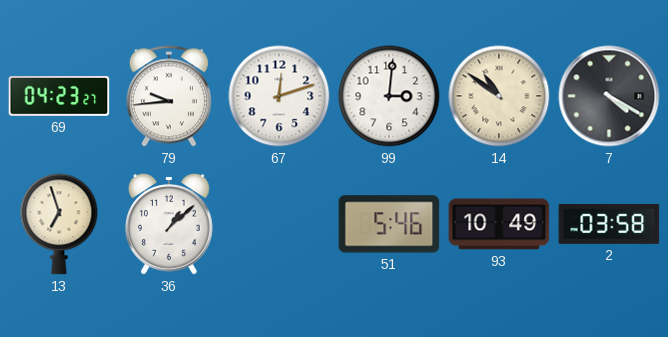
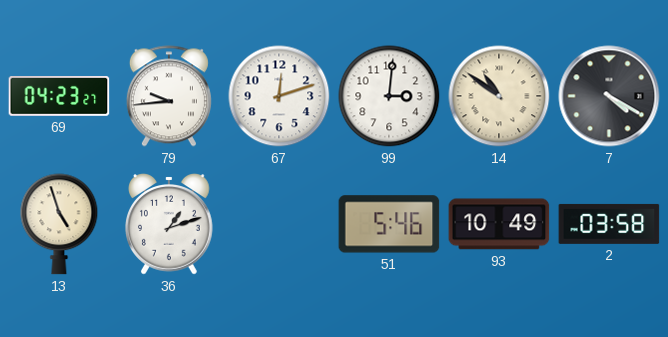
13: 6:57 -> 4:57
36: 1:08 -> 1:12
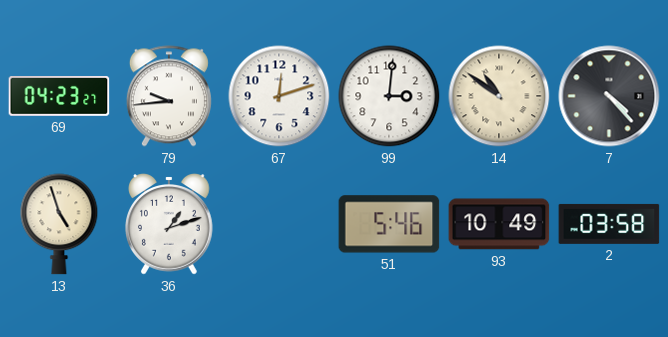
7: 4:20 -> 4:23
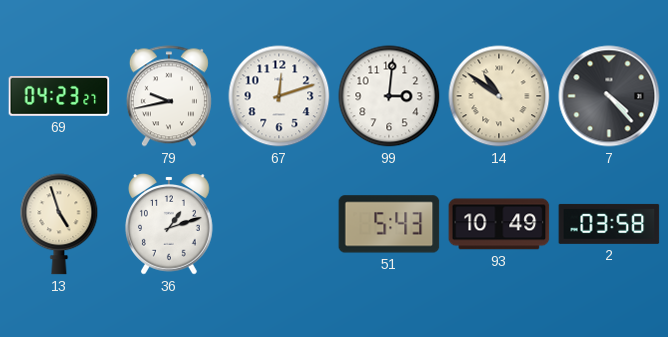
79: 9:44 -> 9:43
51: 5:46 -> 5:43
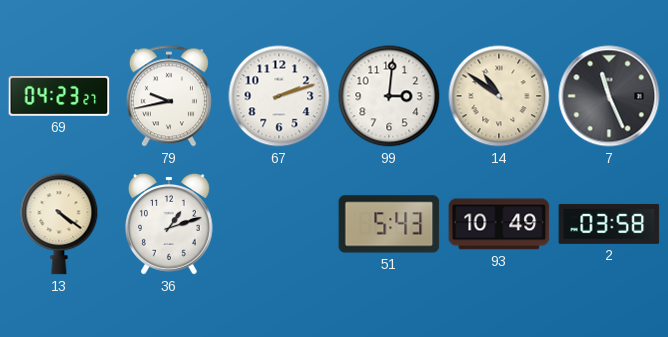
67: 12:12 -> 2:12
7: 4:23 -> 11:26
13: 4:57 -> 4:21
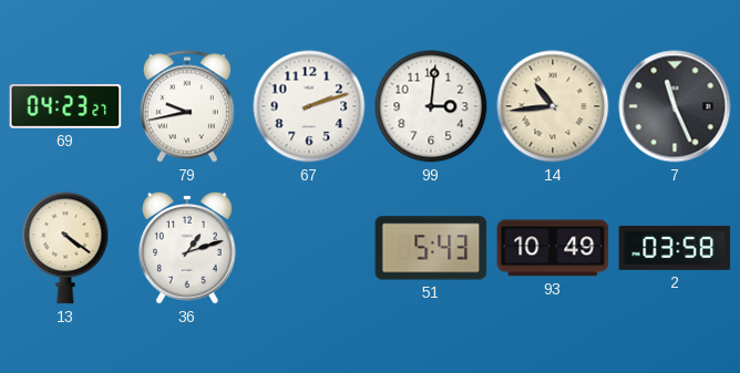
14: 10:51 -> 10:44
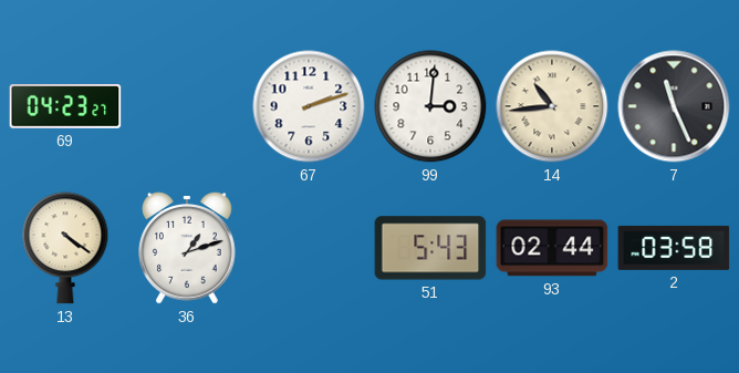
79: 9:43 -> none
93: 10:49 -> 02:44
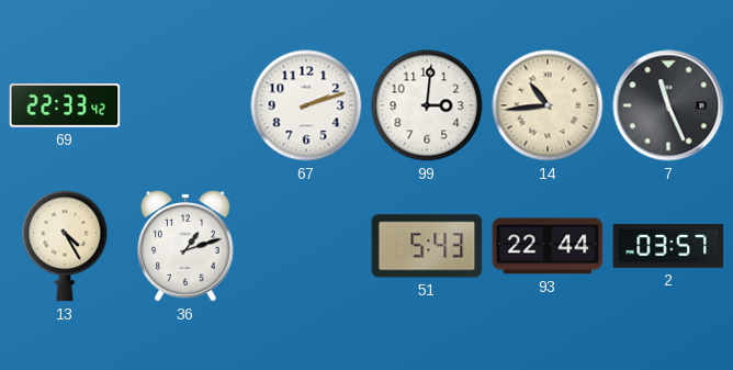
69: 04:23 -> 22:33
13: 4:21 -> 4:25
93: 02:44 -> 22:44
2: 03:58 -> 03:57
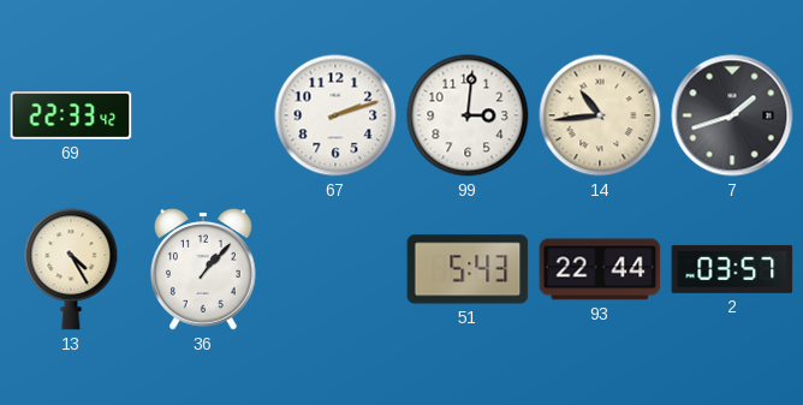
7: 11:26 -> 1:42
36: 1:12 -> 1:07
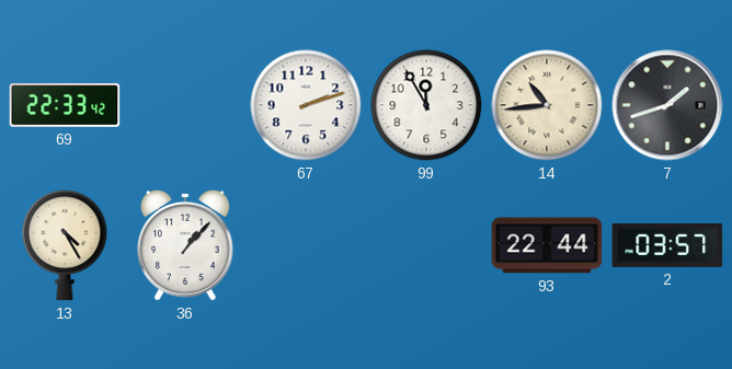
99: 3:01 -> 11:55
51: 5:43 -> none
